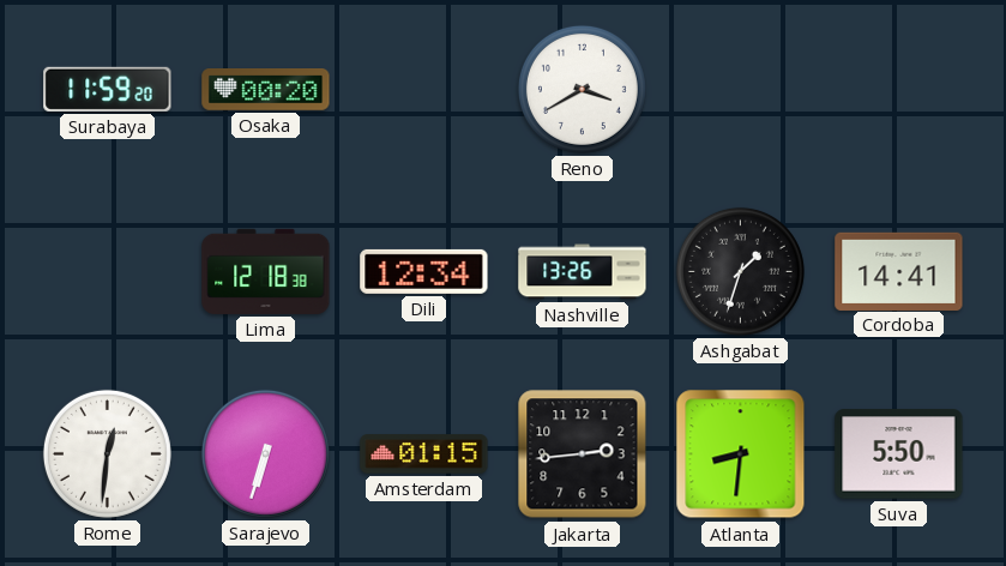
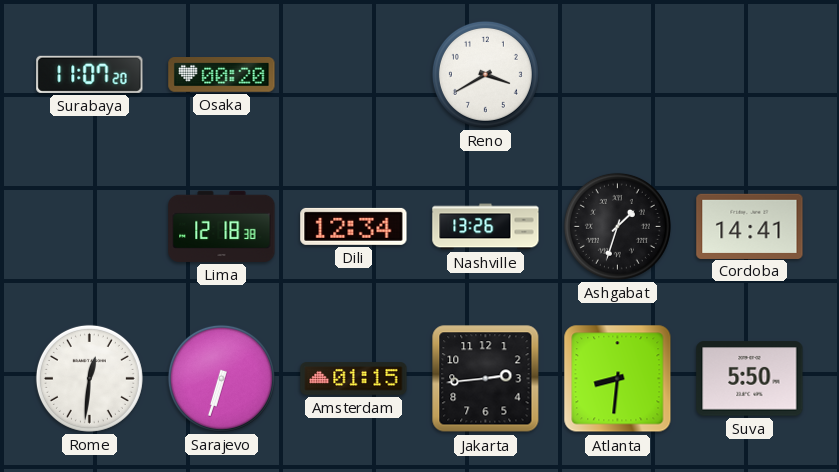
Surabaya: 11:59 -> 11:07
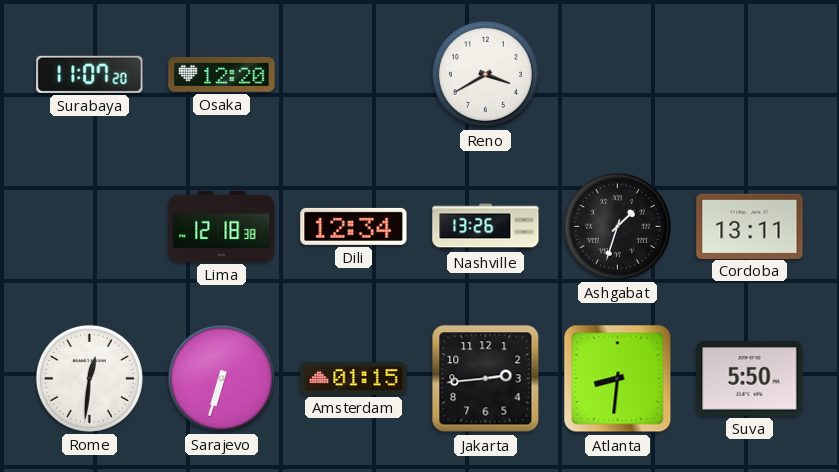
Osaka: 00:20 -> 12:20
Cordoba: 14:41 -> 13:11
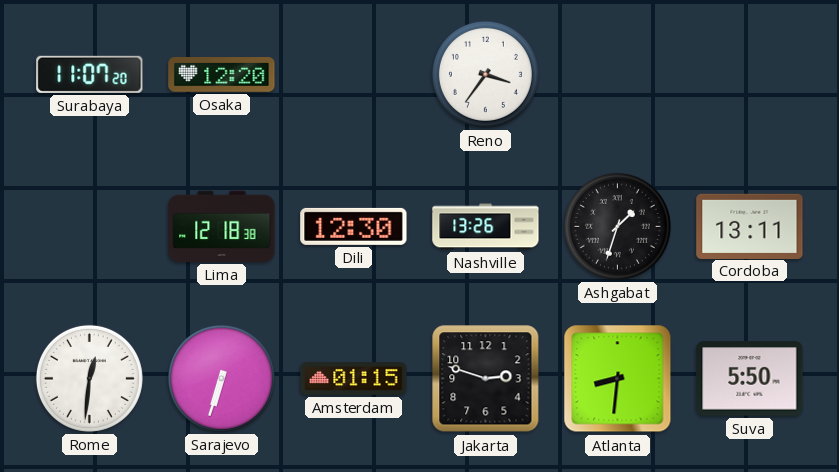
Reno: 3:40 -> 3:36
Dili: 12:34 -> 12:30
Jakarta: 2:44 -> 2:48
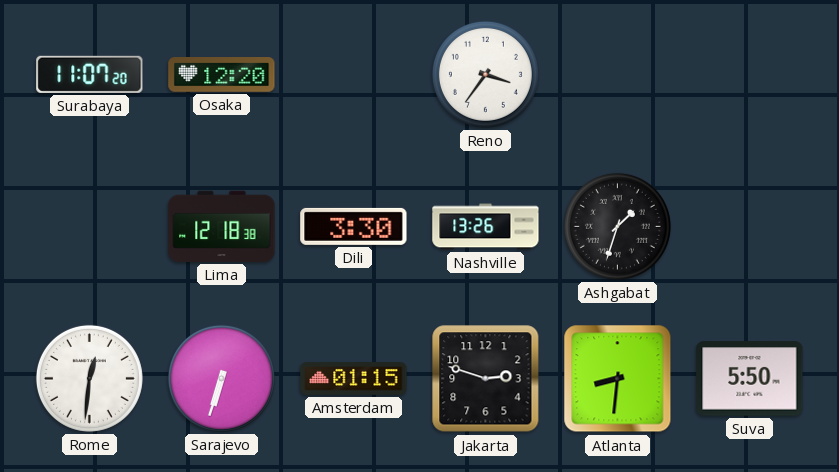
Dili: 12:30 -> 3:30
Cordoba: 13:11 -> none
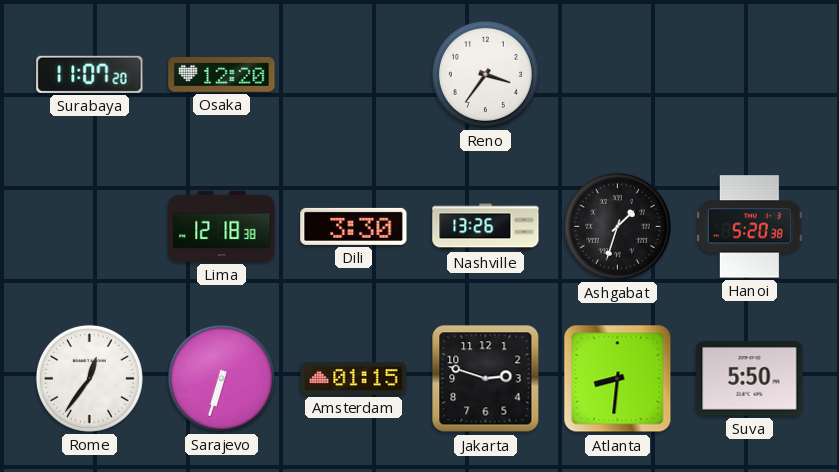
Hanoi: none -> 5:20
Rome: 12:31 -> 12:36
